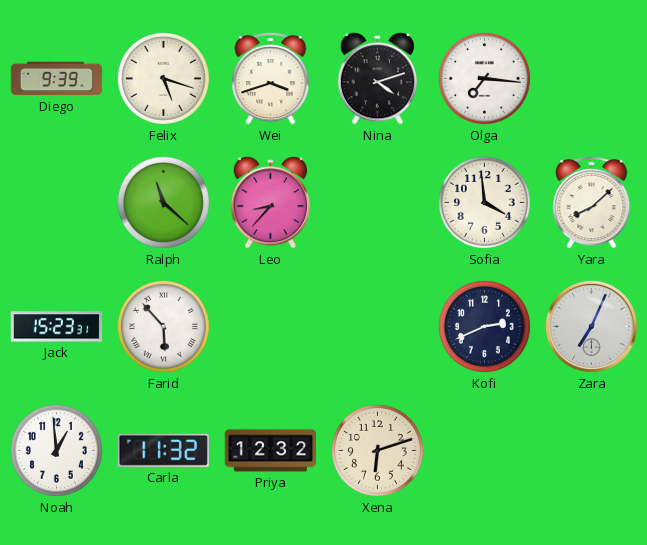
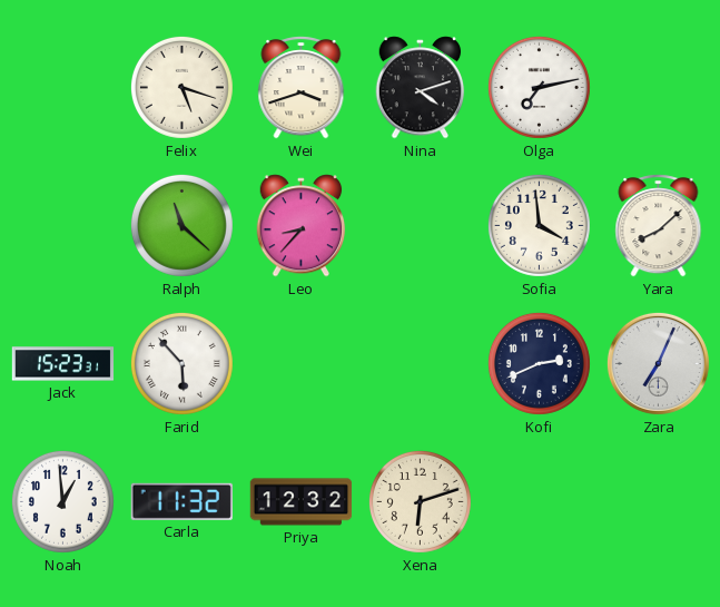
Diego: 9:39 -> none
Olga: 7:16 -> 7:13
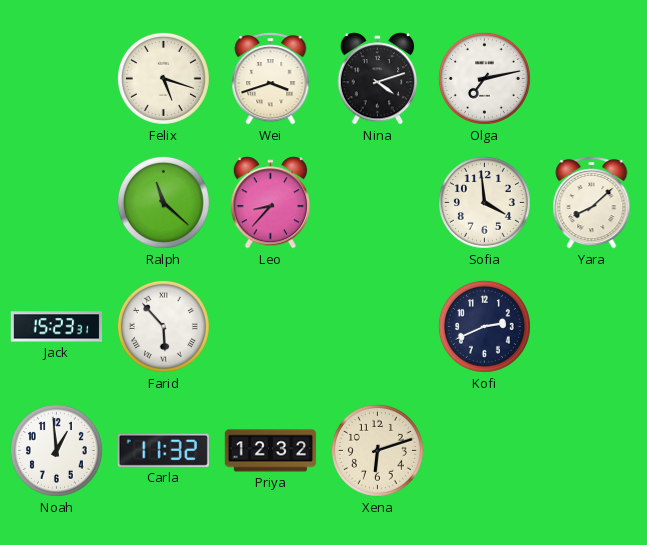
Zara: 7:04 -> none
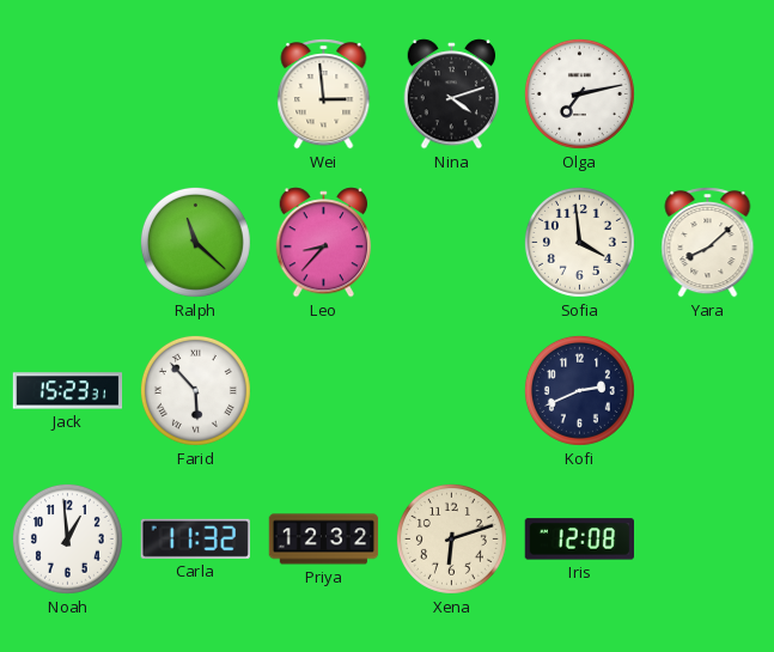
Felix: 5:18 -> none
Wei: 3:42 -> 2:59
Iris: none -> 12:08
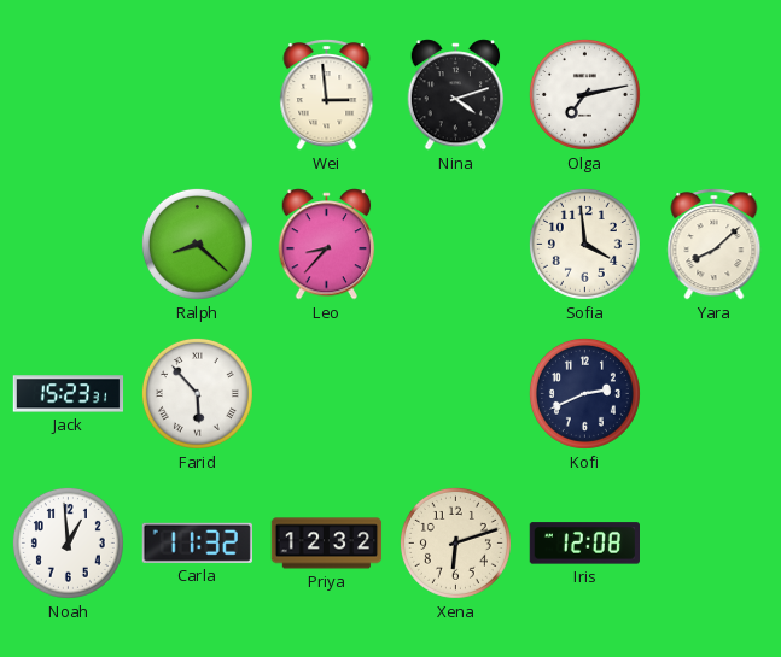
Ralph: 11:22 -> 8:22
